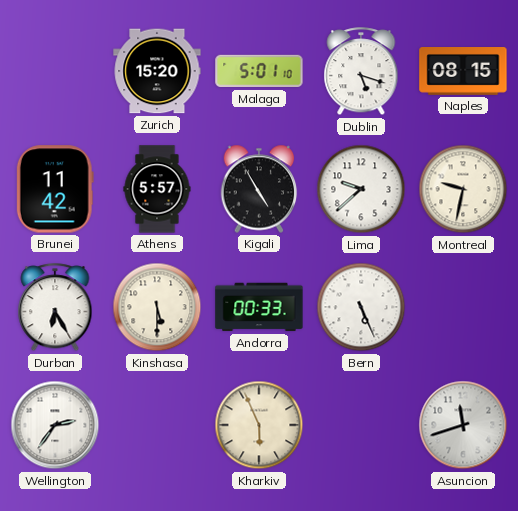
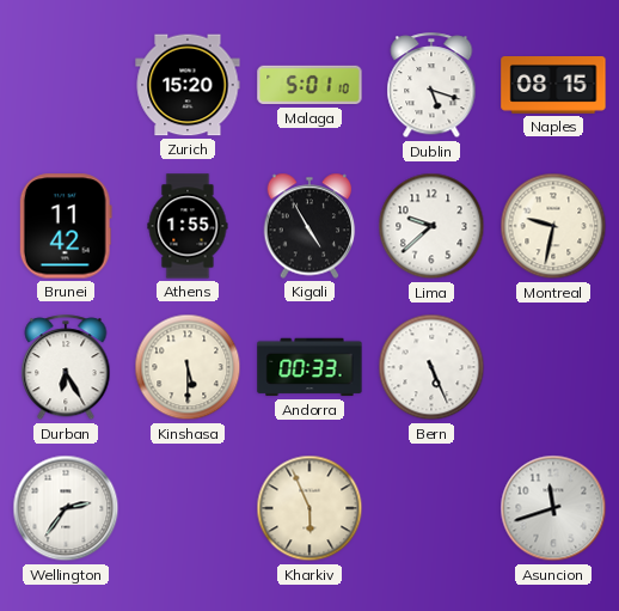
Athens: 5:57 -> 1:55
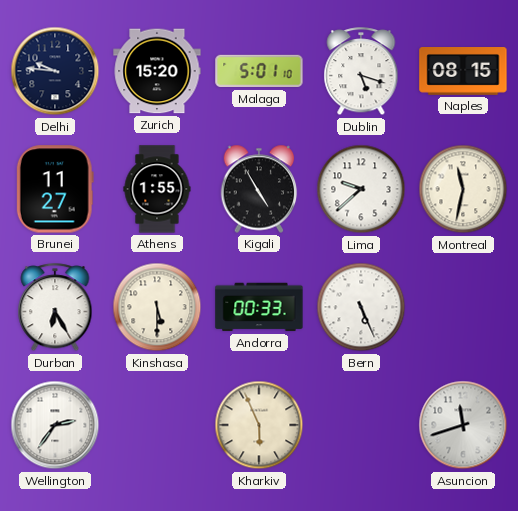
Delhi: none -> 9:46
Brunei: 11:42 -> 11:27
Montreal: 9:32 -> 11:32
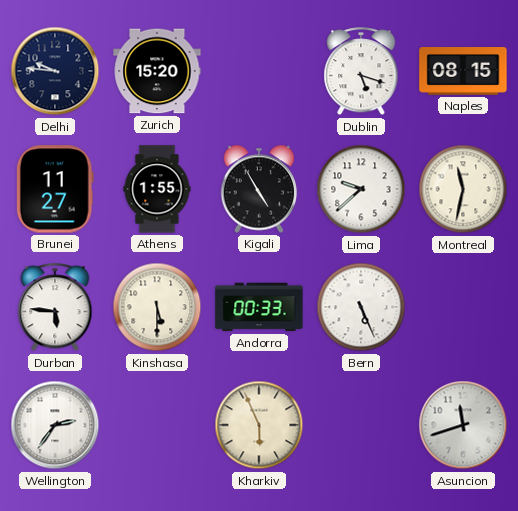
Malaga: 5:01 -> none
Durban: 6:25 -> 5:46
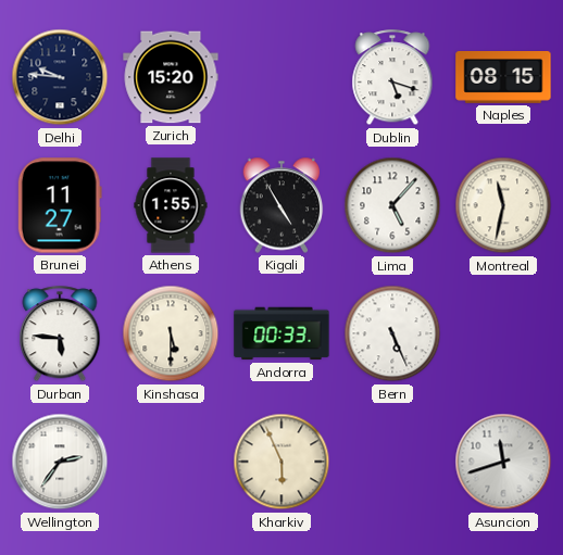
Lima: 9:38 -> 5:07
